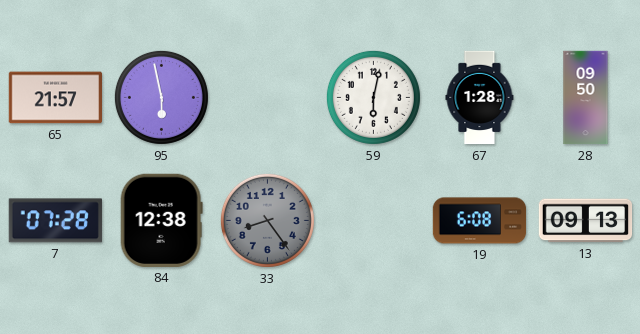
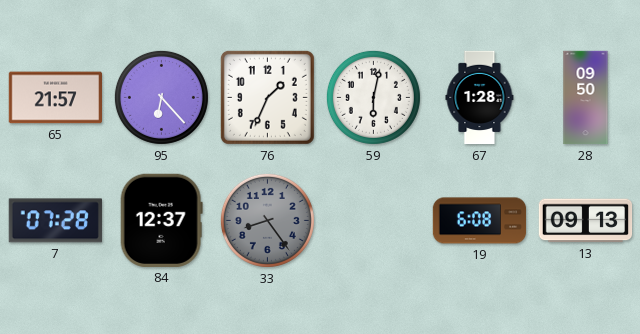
95: 5:58 -> 6:23
76: none -> 1:34
84: 12:38 -> 12:37
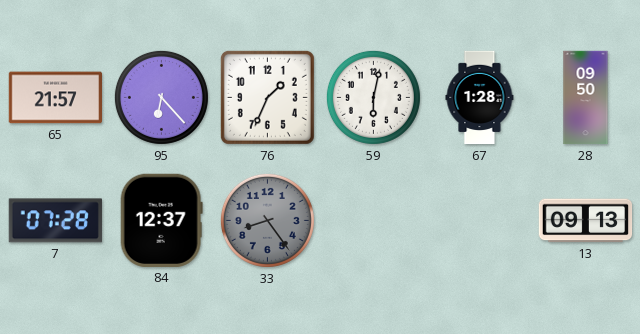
19: 6:08 -> none
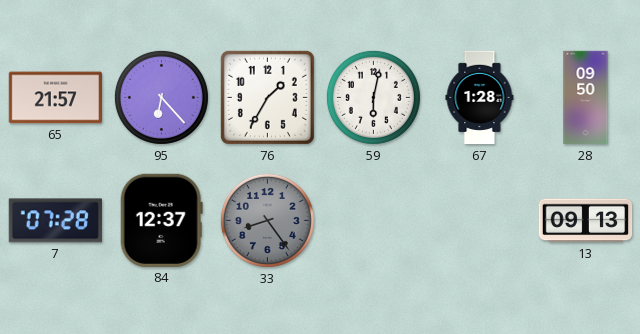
76: 1:34 -> 1:35
